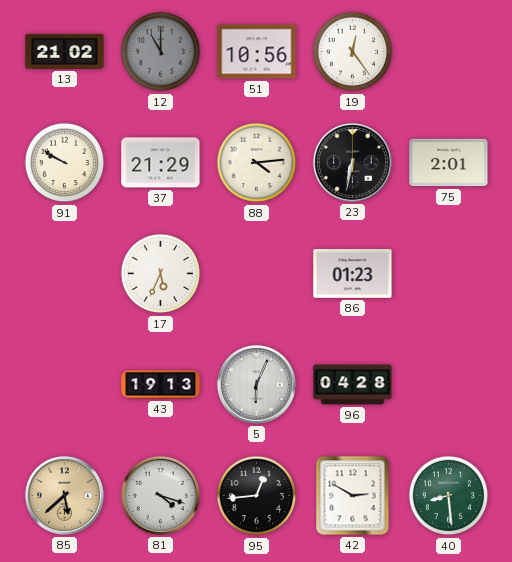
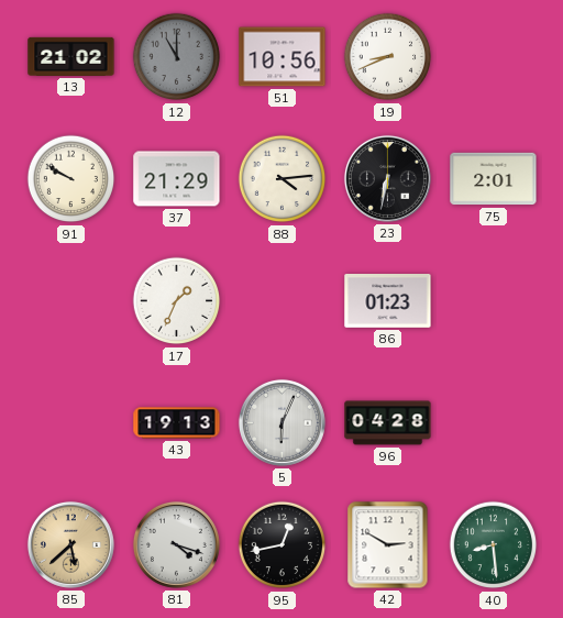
19: 12:24 -> 8:41
17: 5:34 -> 1:34
95: 12:44 -> 12:43
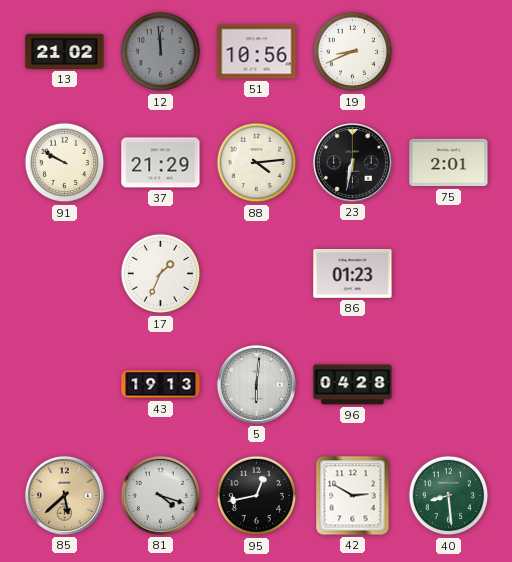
12: 11:00 -> 11:59
5: 6:04 -> 6:01
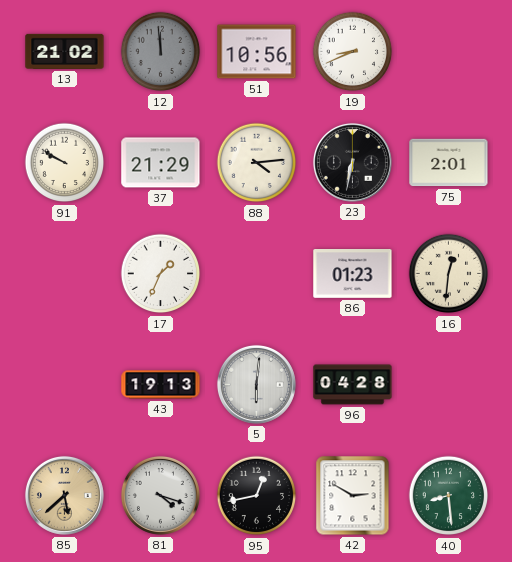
16: none -> 12:31
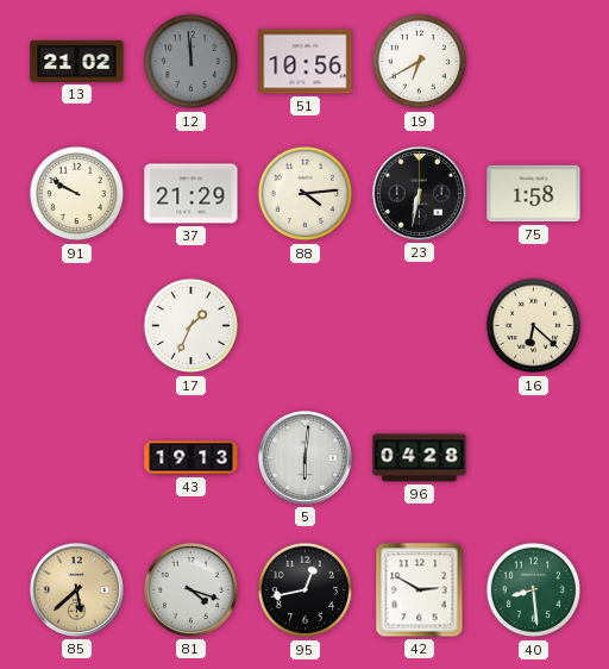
19: 8:41 -> 6:40
75: 2:01 -> 1:58
86: 01:23 -> none
16: 12:31 -> 6:22
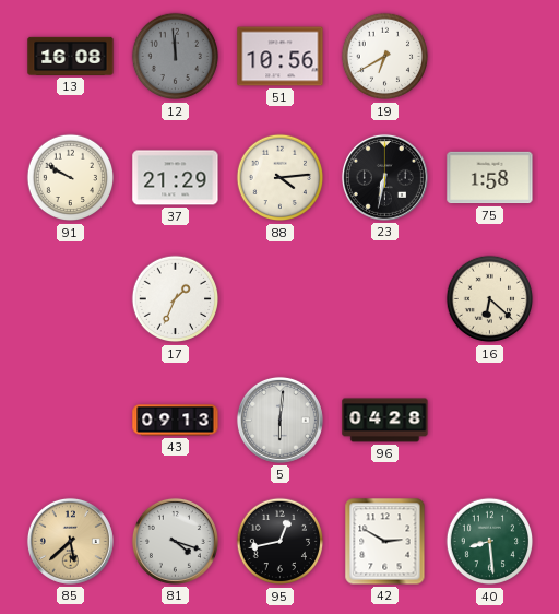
13: 21:02 -> 16:08
43: 19:13 -> 09:13
